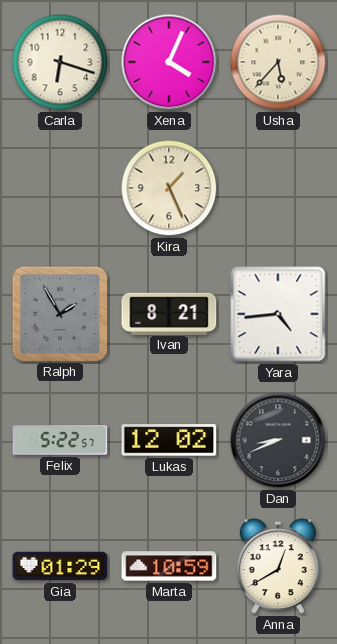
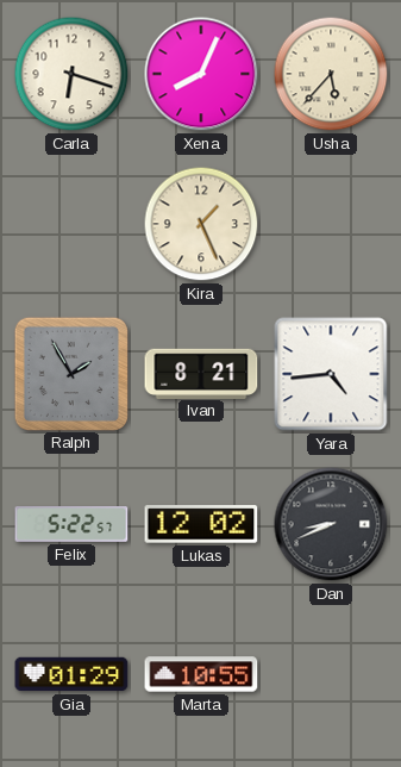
Xena: 4:04 -> 8:04
Marta: 10:59 -> 10:55
Anna: 12:40 -> none
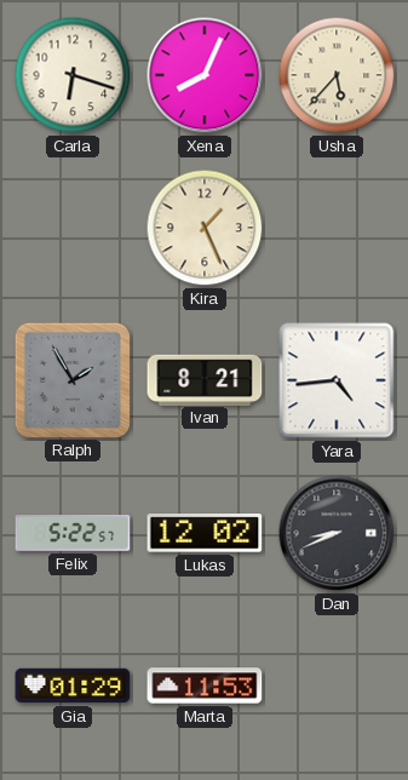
Marta: 10:55 -> 11:53
